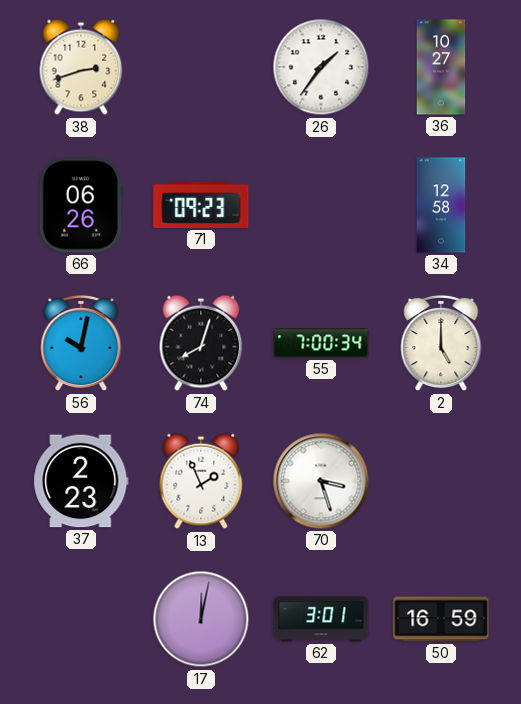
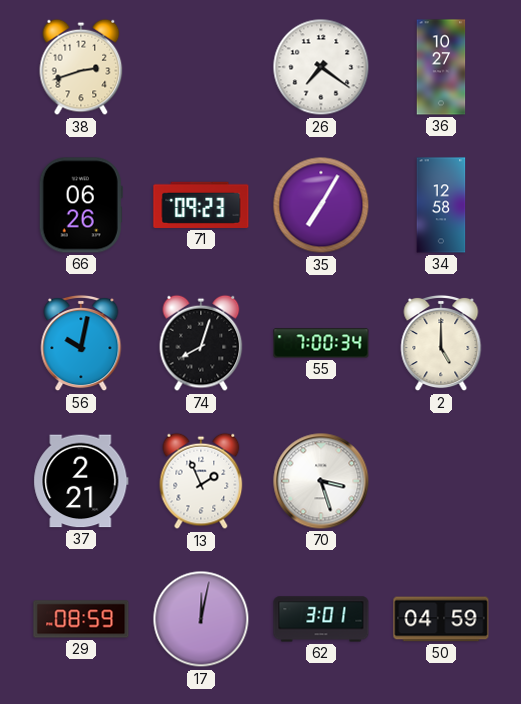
26: 1:36 -> 7:21
35: none -> 7:05
37: 2:23 -> 2:21
29: none -> 08:59
50: 16:59 -> 04:59
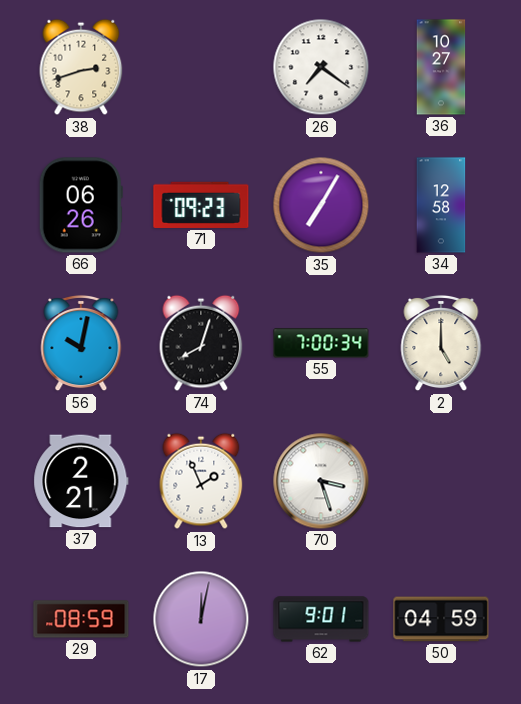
62: 3:01 -> 9:01
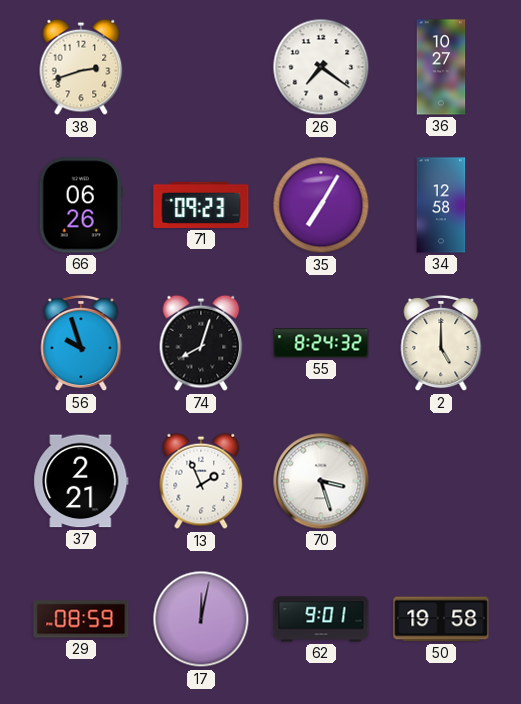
56: 10:02 -> 9:57
55: 7:00 -> 8:24
50: 04:59 -> 19:58
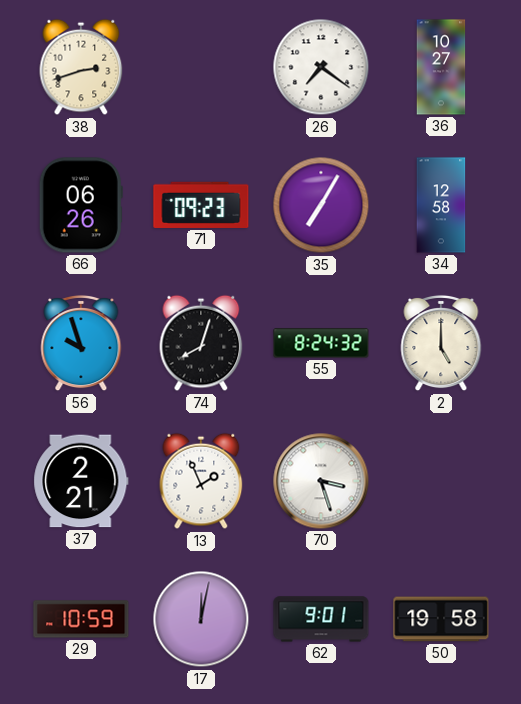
29: 08:59 -> 10:59
